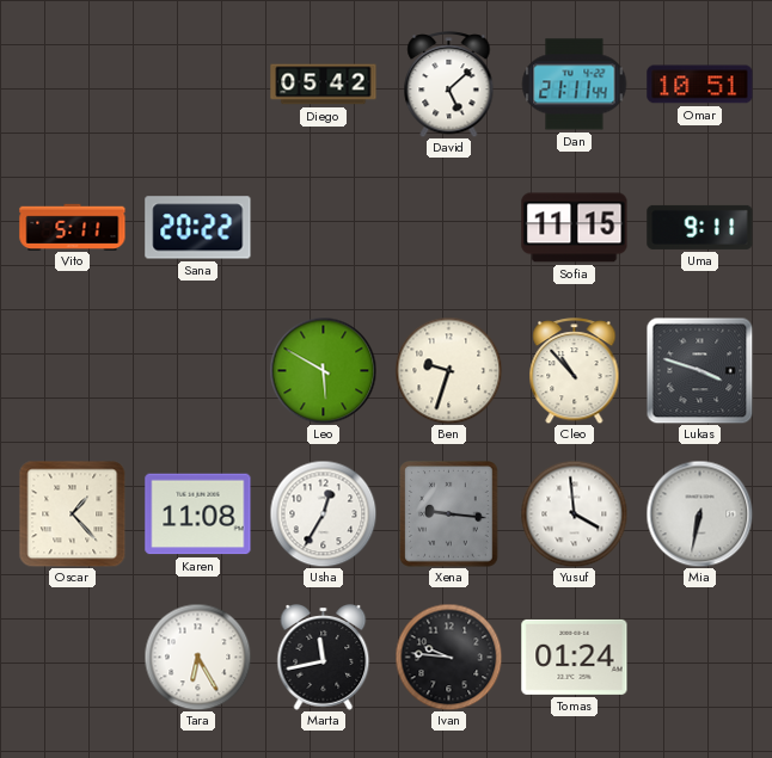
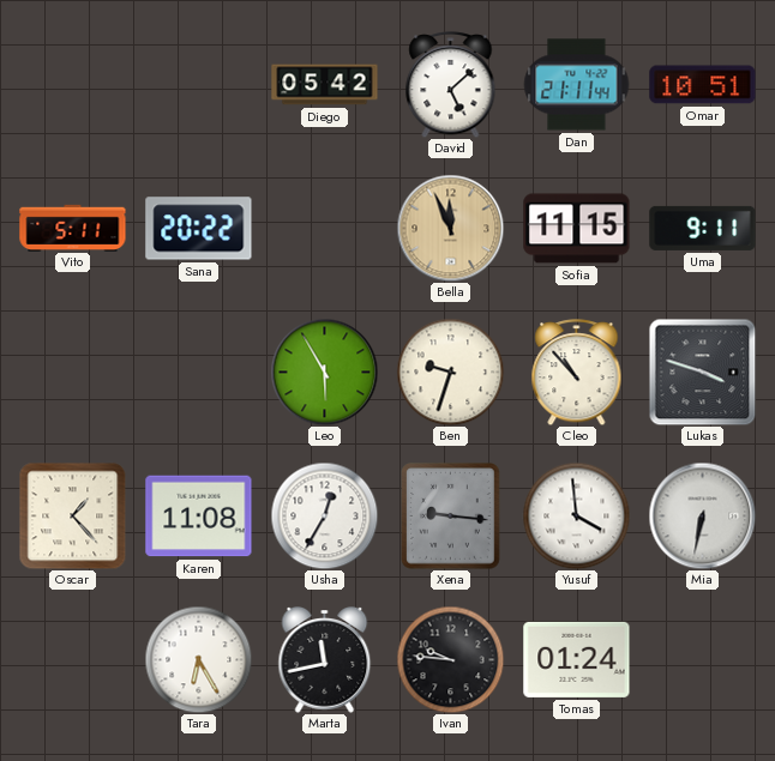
Bella: none -> 11:56
Leo: 5:50 -> 5:55
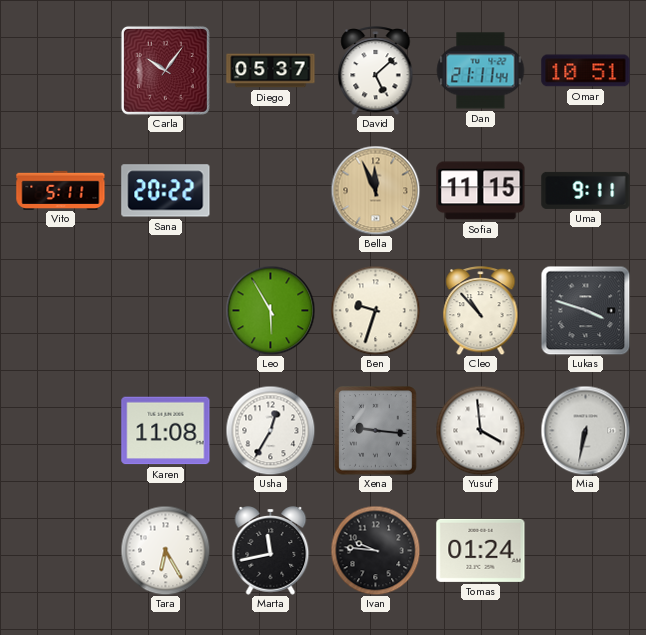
Carla: none -> 10:06
Diego: 05:42 -> 05:37
Oscar: 1:23 -> none
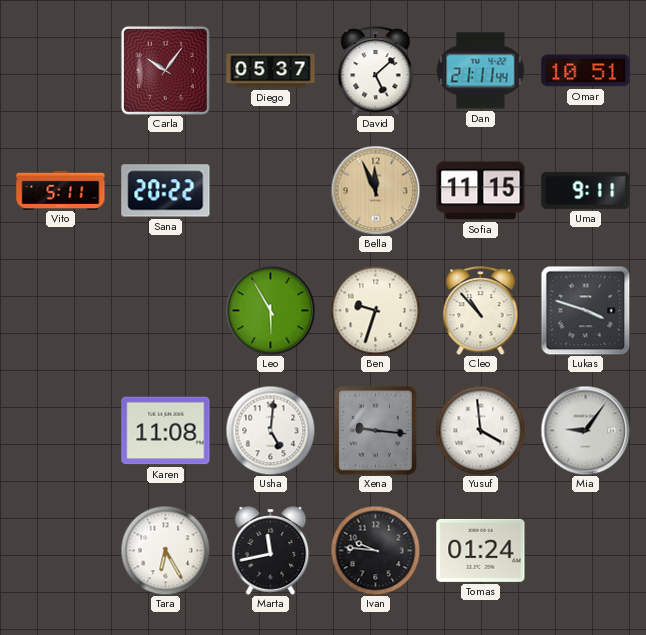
Usha: 12:35 -> 5:01
Mia: 6:32 -> 9:06
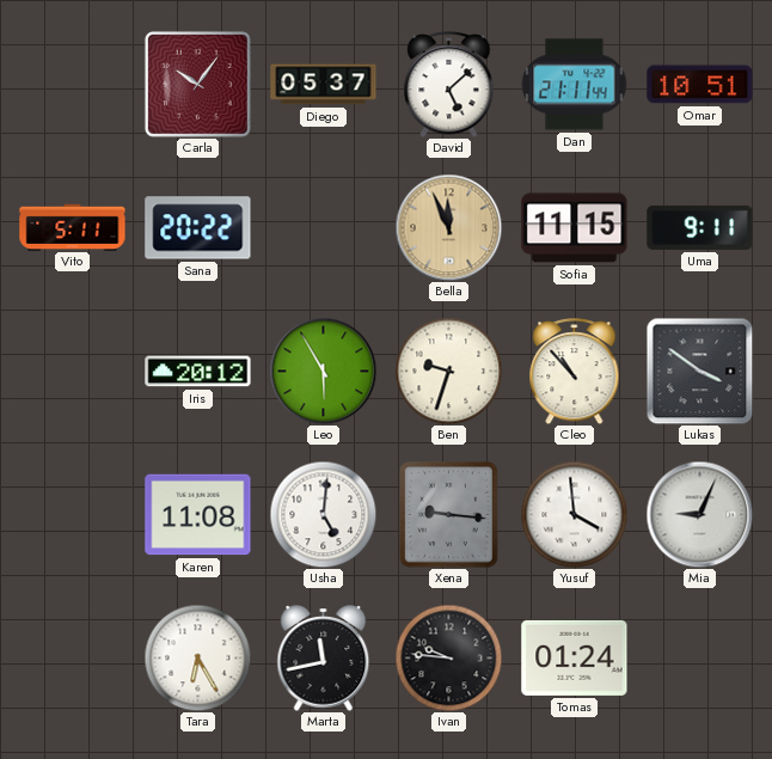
Iris: none -> 20:12
Lukas: 3:48 -> 3:51
Mia: 9:06 -> 9:04
